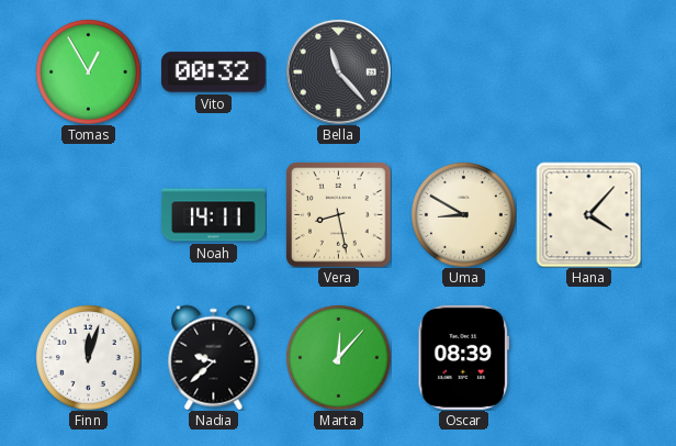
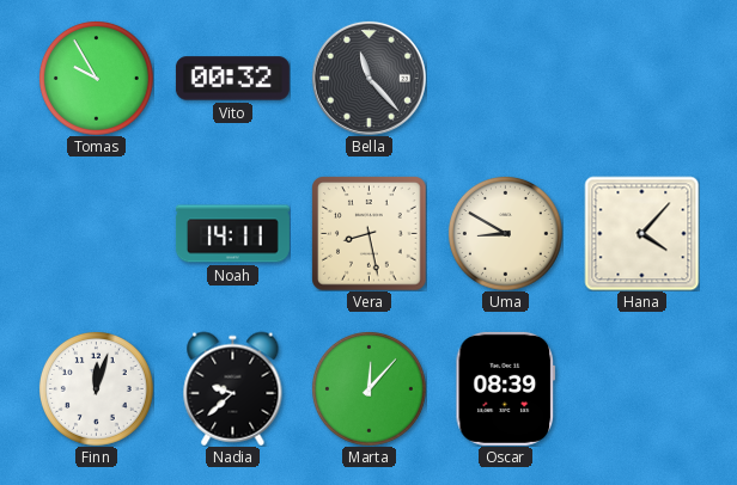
Tomas: 12:55 -> 9:55
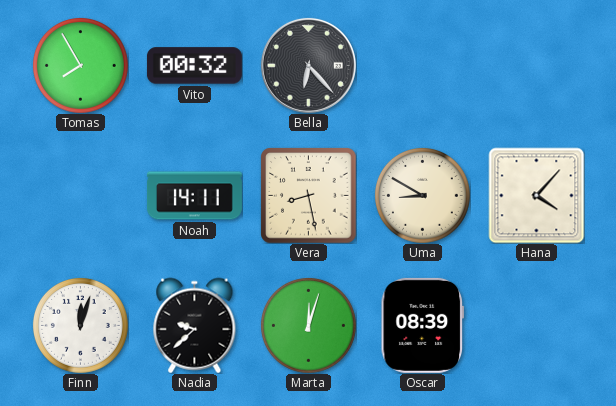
Tomas: 9:55 -> 7:55
Bella: 11:23 -> 6:23
Marta: 12:07 -> 12:03
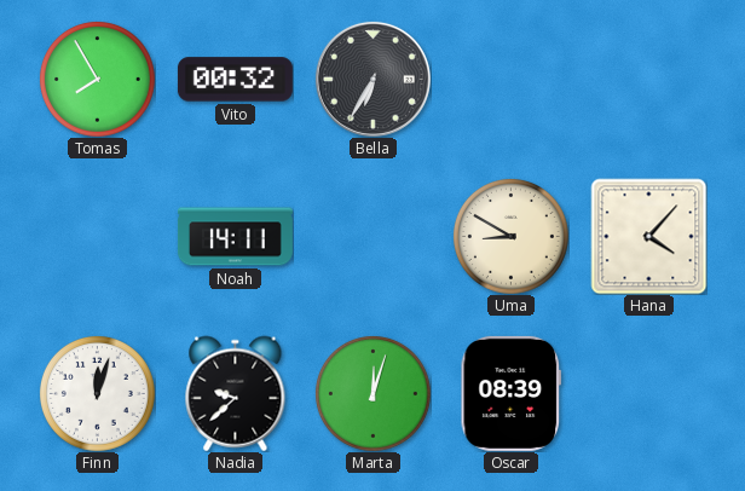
Bella: 6:23 -> 6:35
Vera: 8:28 -> none
